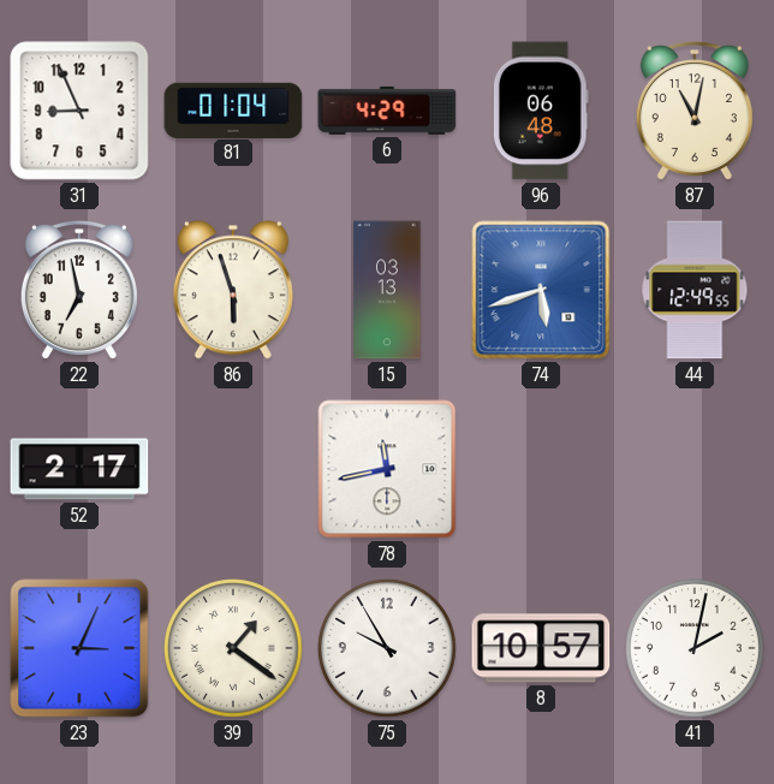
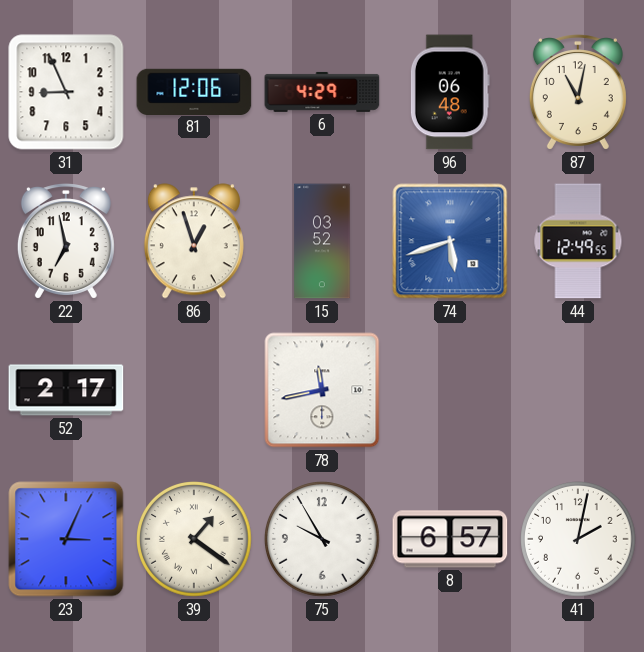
81: 01:04 -> 12:06
86: 5:57 -> 12:57
15: 03:13 -> 03:52
8: 10:57 -> 6:57
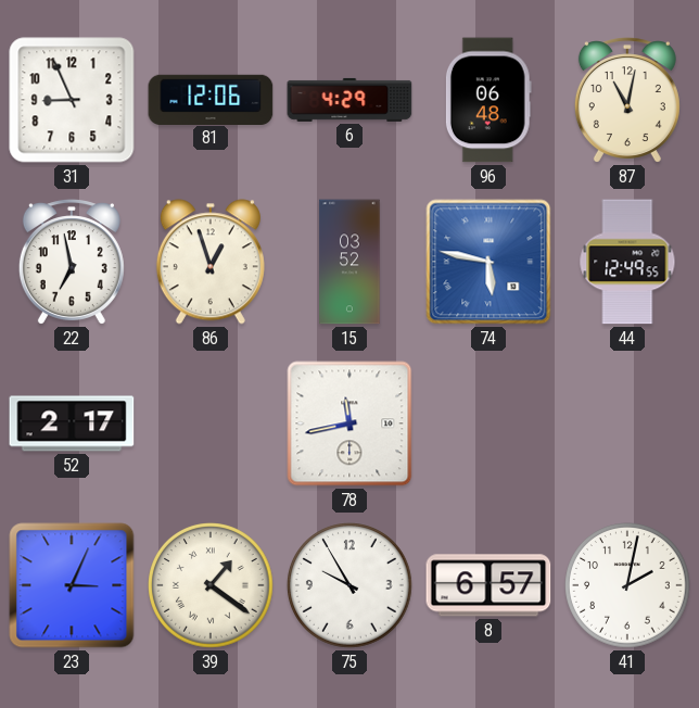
74: 5:42 -> 5:47
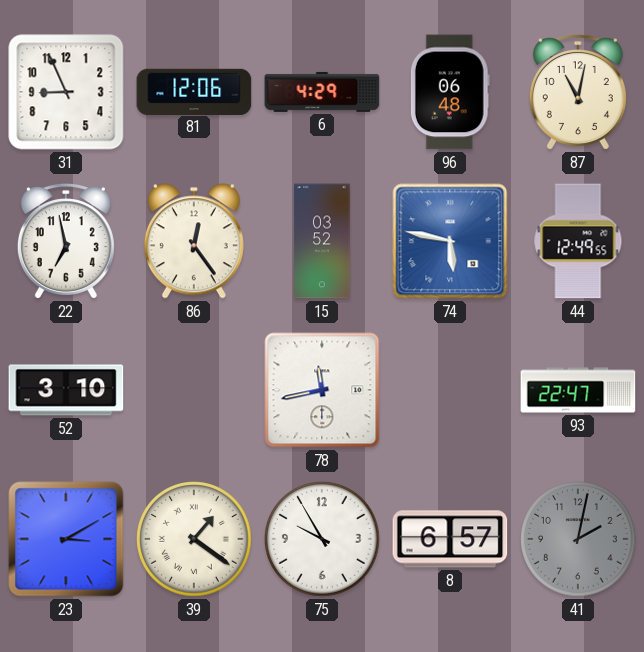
86: 12:57 -> 12:24
52: 2:17 -> 3:10
93: none -> 22:47
23: 3:04 -> 3:10
41 dial: white -> grey
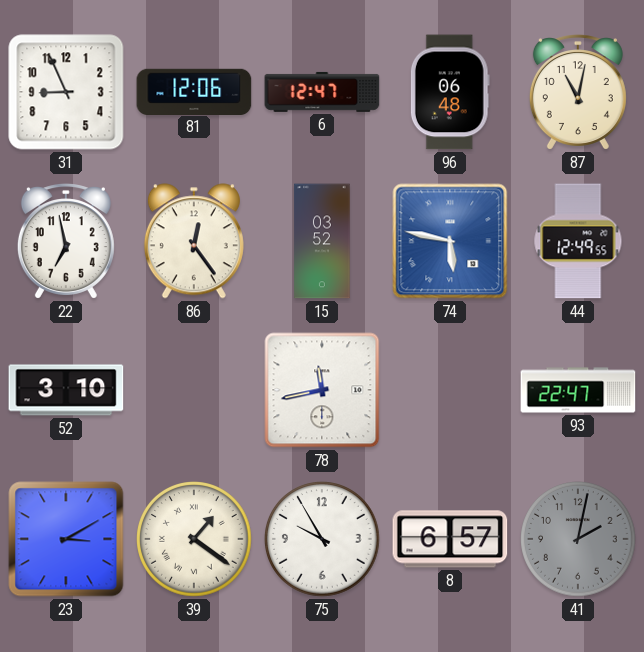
6: 4:29 -> 12:47
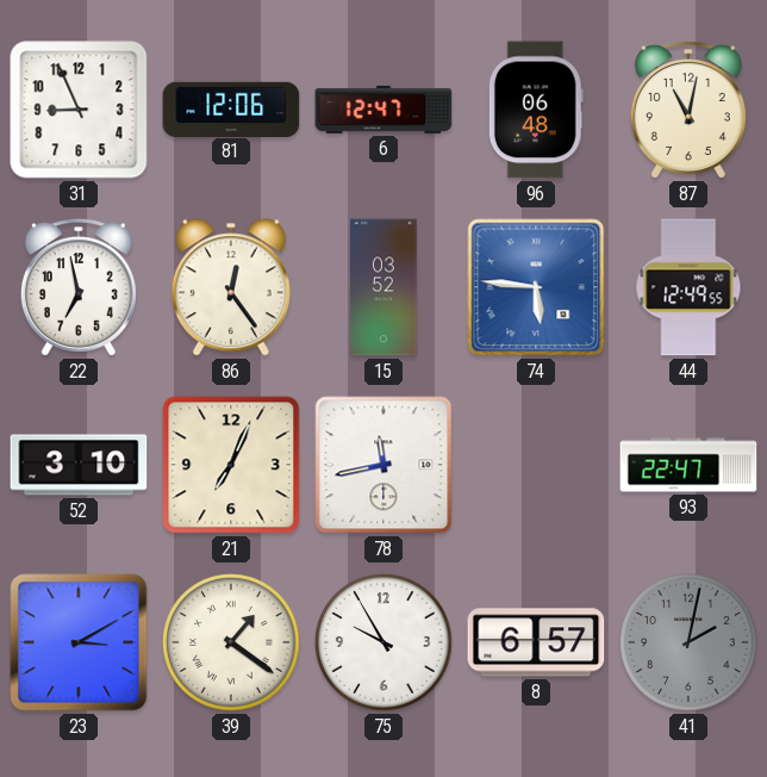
74: 5:47 -> 5:46
21: none -> 7:04
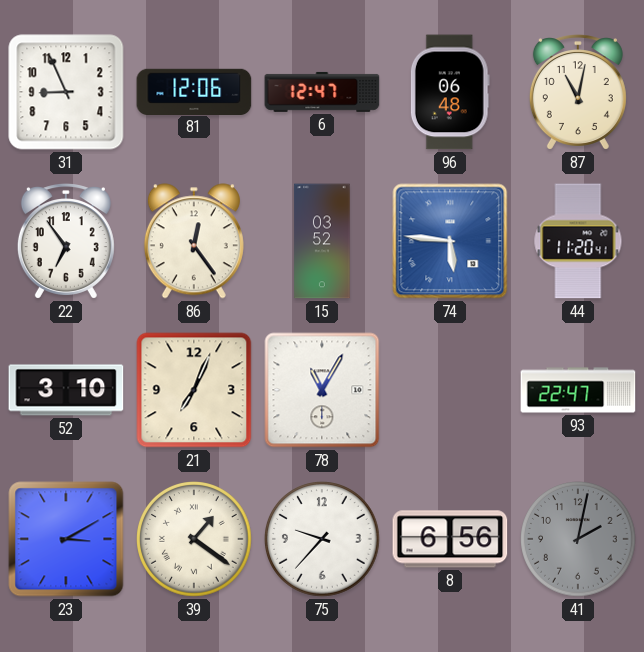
22: 6:58 -> 6:54
44: 12:49 -> 11:20
78: 11:43 -> 11:05
75: 9:55 -> 9:37
8: 6:57 -> 6:56
